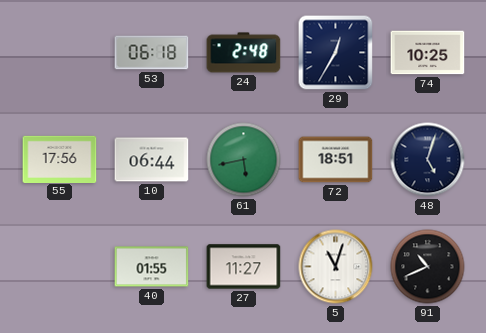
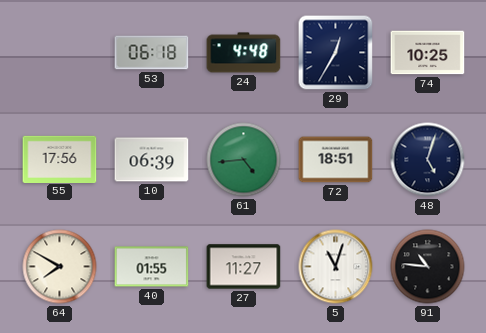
24: 2:48 -> 4:48
10: 06:44 -> 06:39
61: 5:43 -> 4:44
64: none -> 7:50
91: 10:41 -> 10:46
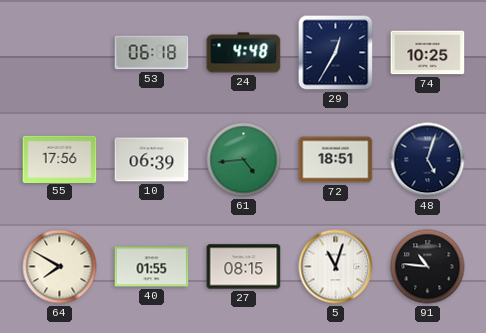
27: 11:27 -> 08:15
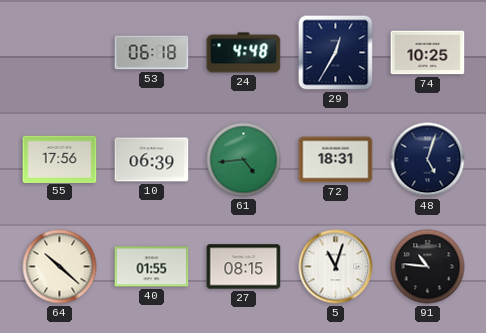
72: 18:51 -> 18:31
64: 7:50 -> 10:22
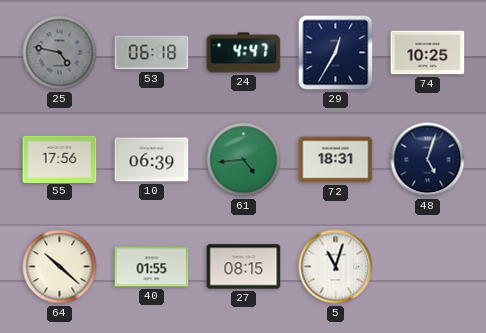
25: none -> 4:47
24: 4:48 -> 4:47
91: 10:46 -> none
